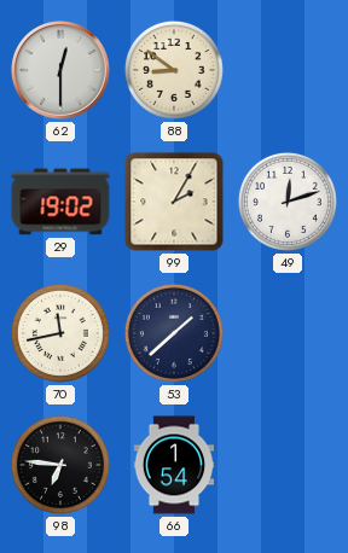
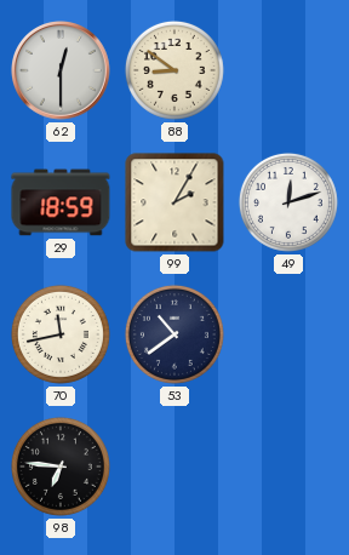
29: 19:02 -> 18:59
53: 1:38 -> 10:39
66: 1:54 -> none
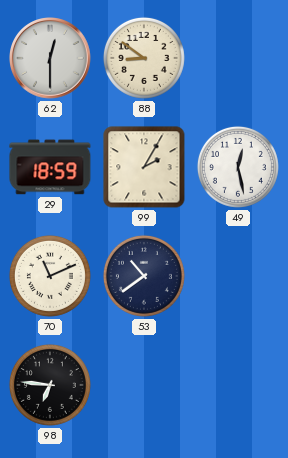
49: 12:12 -> 12:28
70: 11:43 -> 11:11
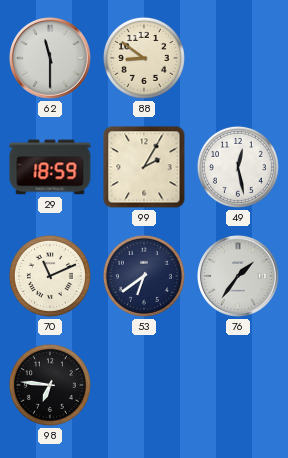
62: 12:30 -> 11:30
53: 10:39 -> 6:39
76: none -> 1:36
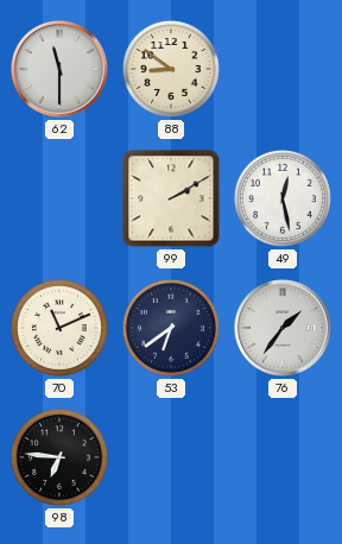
29: 18:59 -> none
99: 2:05 -> 2:10
